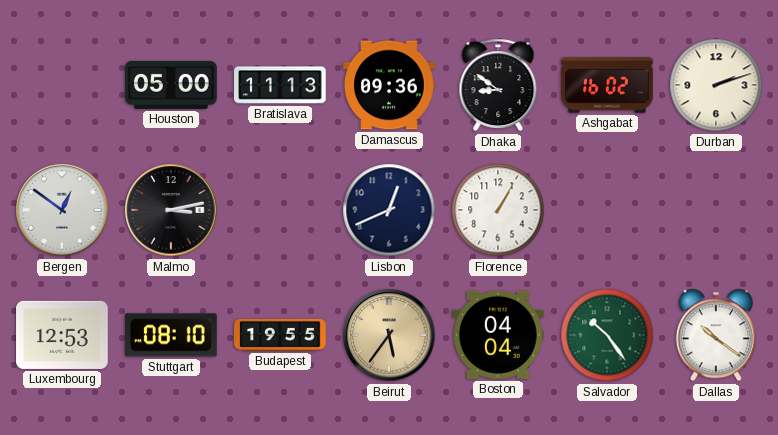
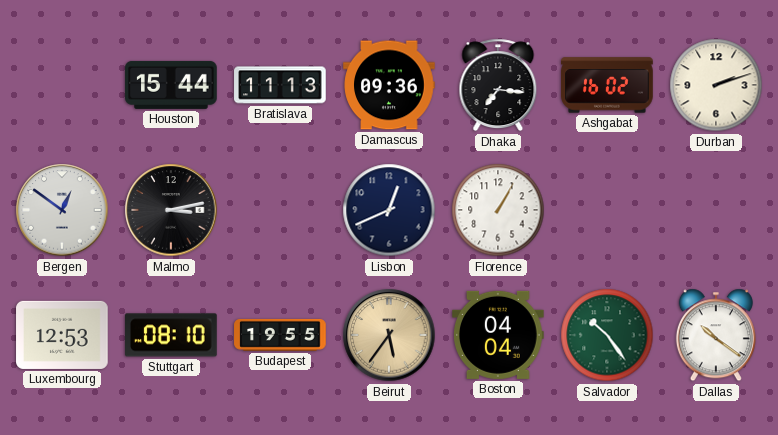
Houston: 05:00 -> 15:44
Dhaka: 8:51 -> 7:16
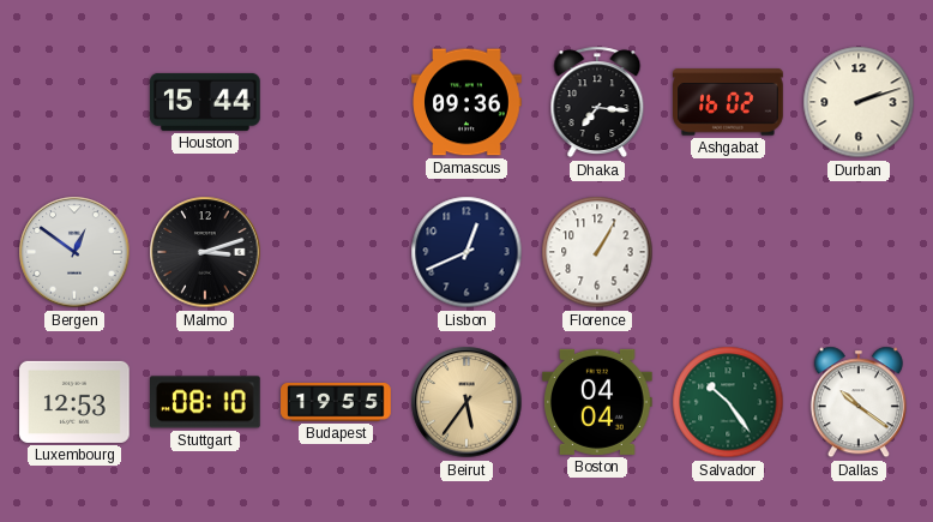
Bratislava: 11:13 -> none
Malmo: 3:13 -> 3:12
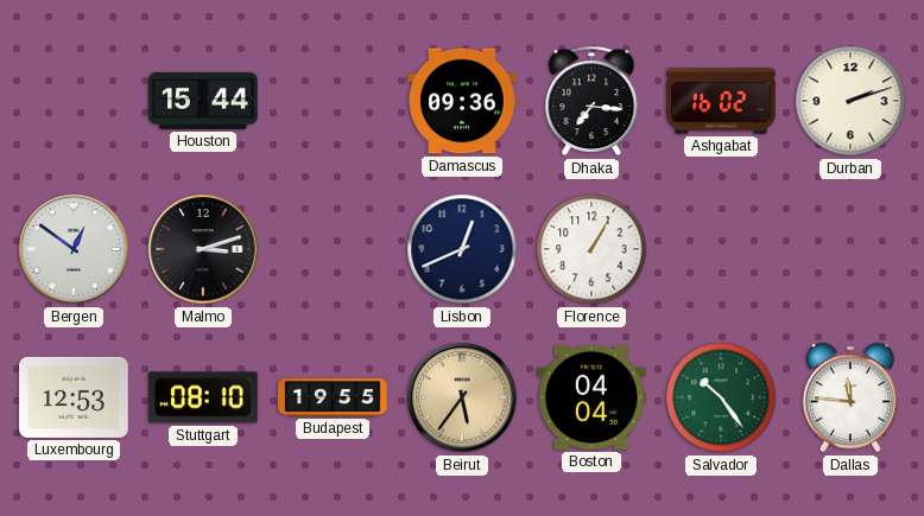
Dallas: 10:21 -> 11:46
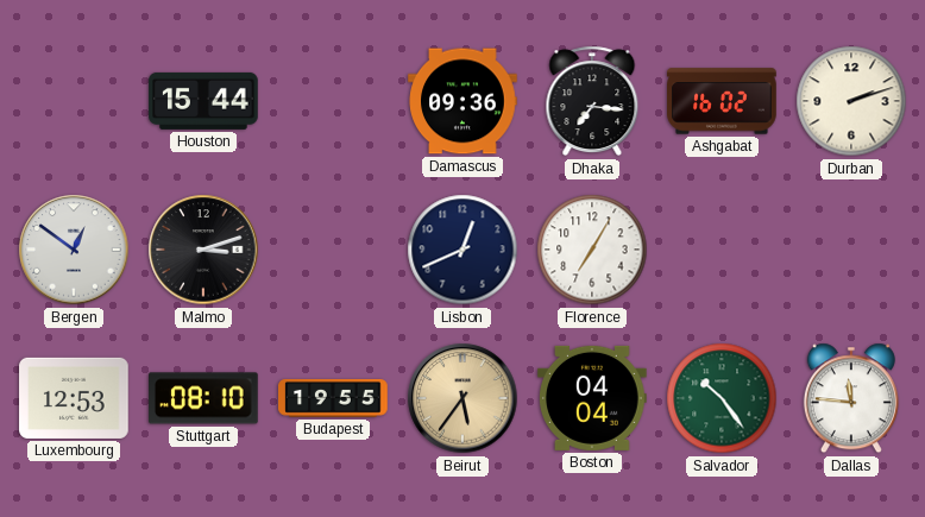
Florence: 1:05 -> 7:05
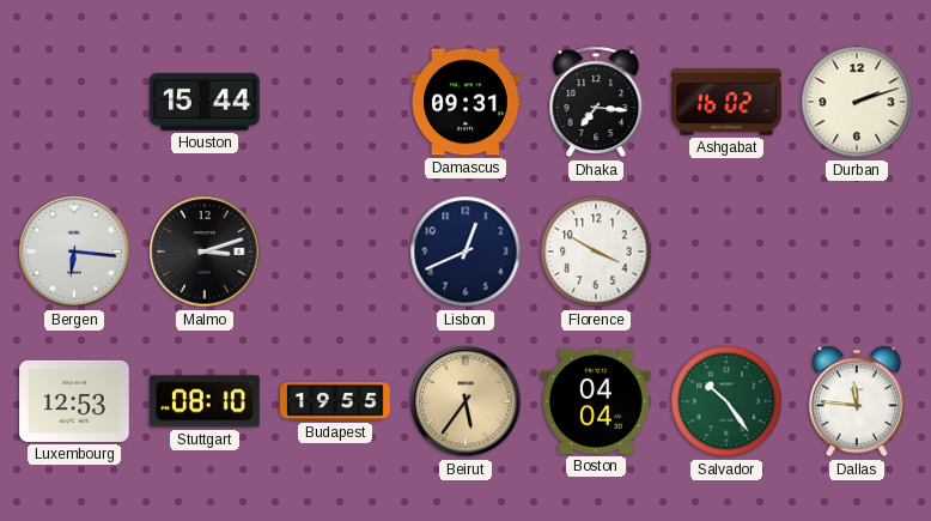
Damascus: 09:36 -> 09:31
Bergen: 12:51 -> 6:16
Florence: 7:05 -> 3:50
